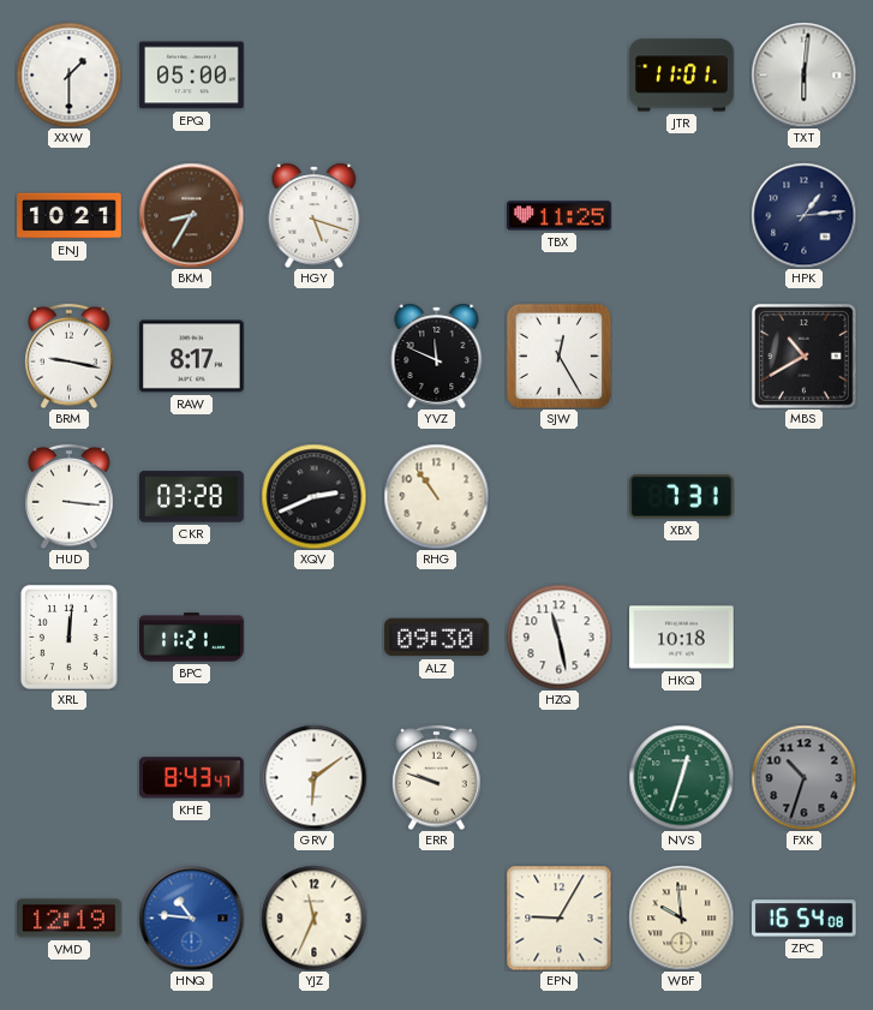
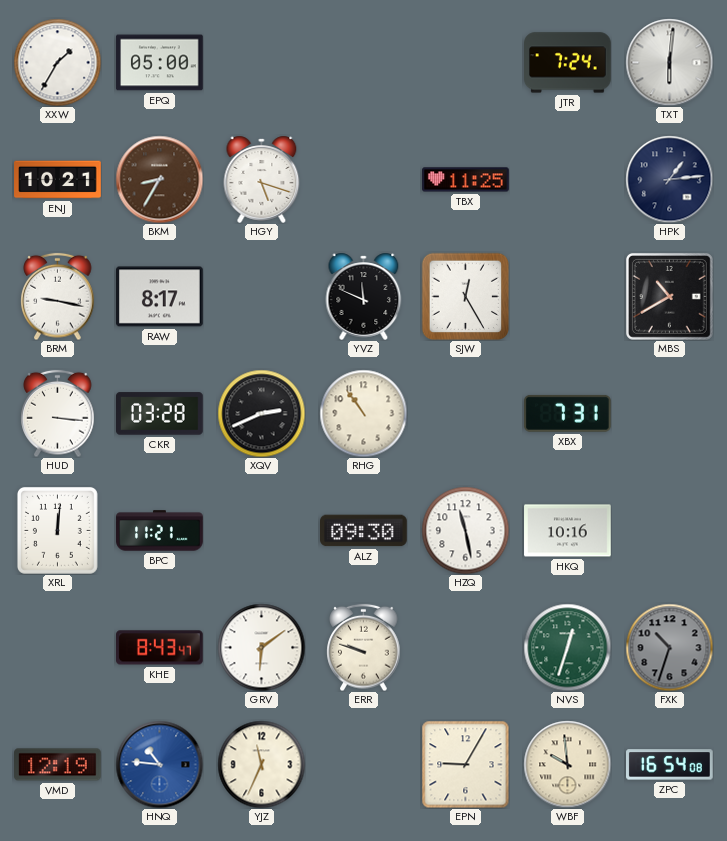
XXW: 1:30 -> 1:35
JTR: 11:01 -> 7:24
HKQ: 10:18 -> 10:16
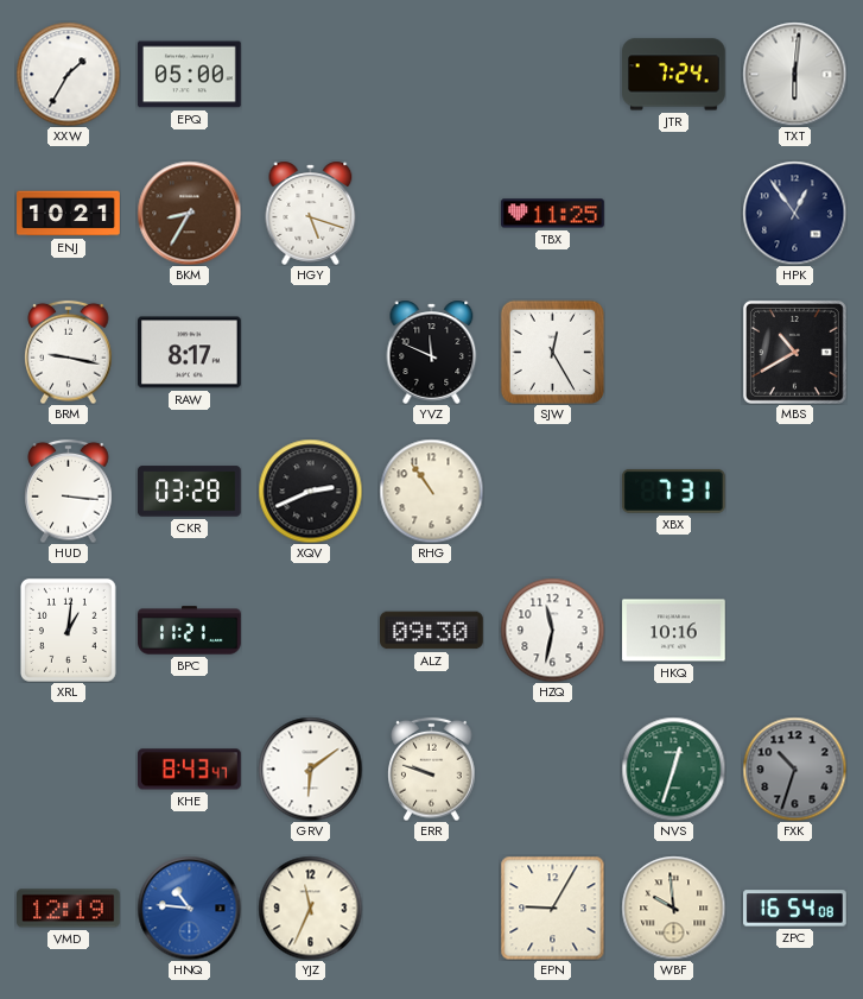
HPK: 1:14 -> 12:54
XRL: 12:01 -> 1:01
HZQ: 11:28 -> 11:32
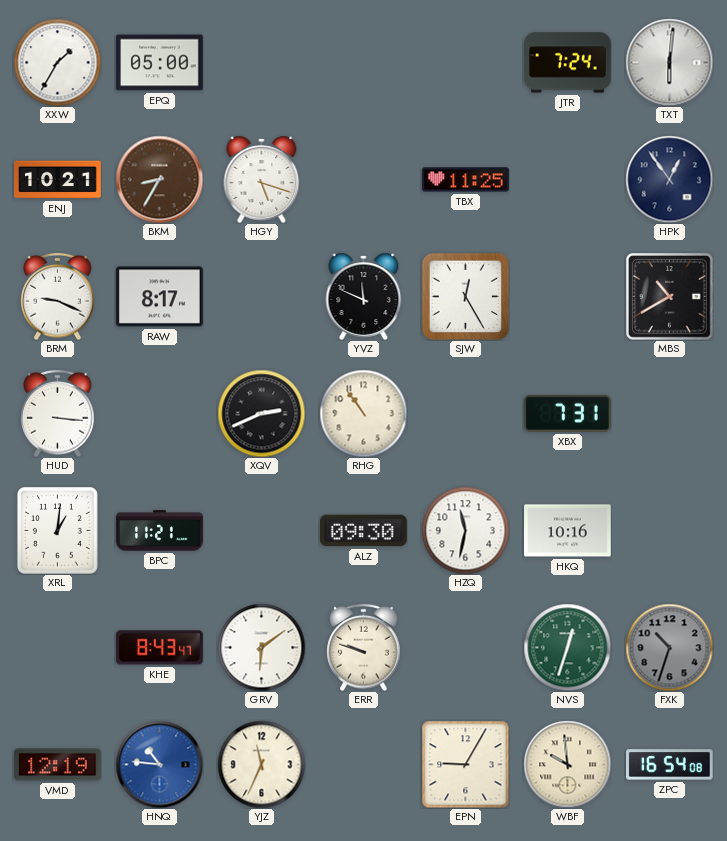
BRM: 9:17 -> 9:19
CKR: 03:28 -> none
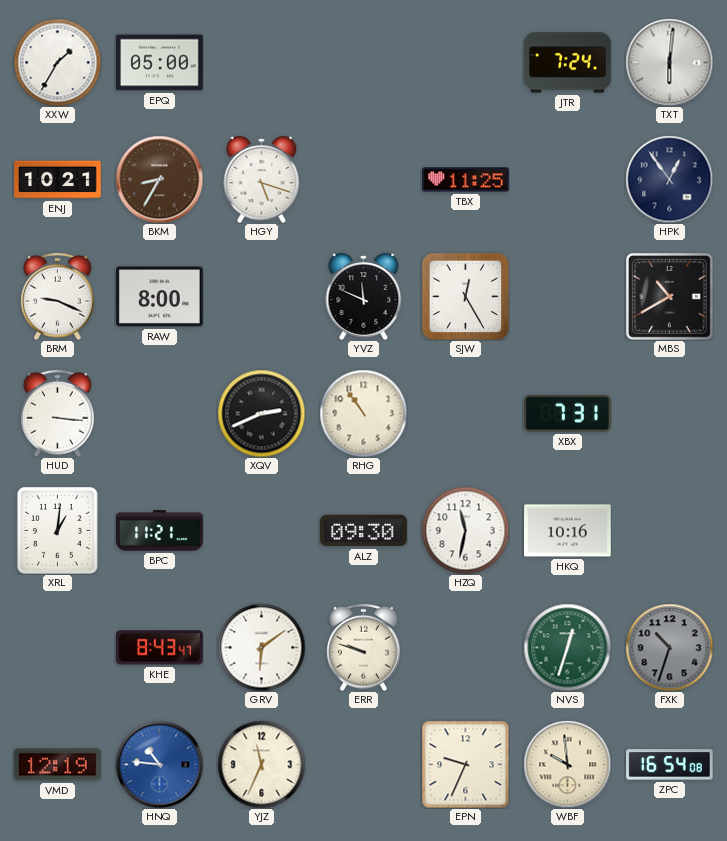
RAW: 8:17 -> 8:00
EPN: 9:05 -> 9:34
